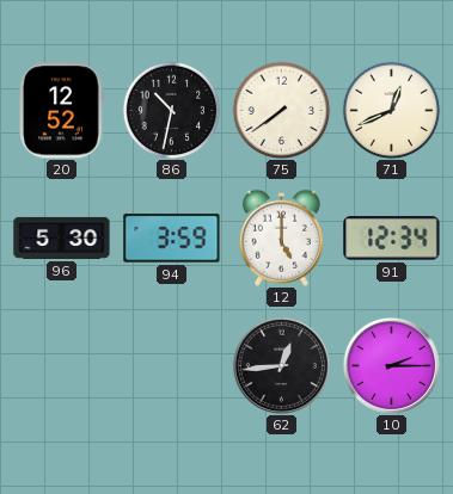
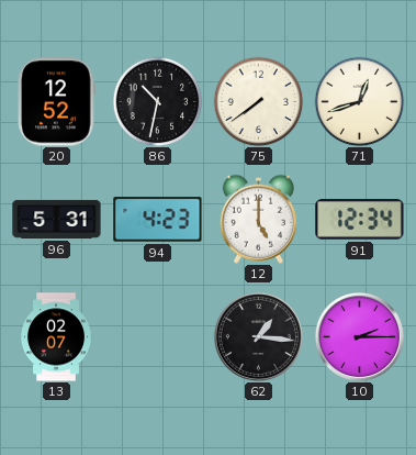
71: 12:41 -> 12:42
96: 5:30 -> 5:31
94: 3:59 -> 4:23
13: none -> 02:07
62: 12:44 -> 1:16
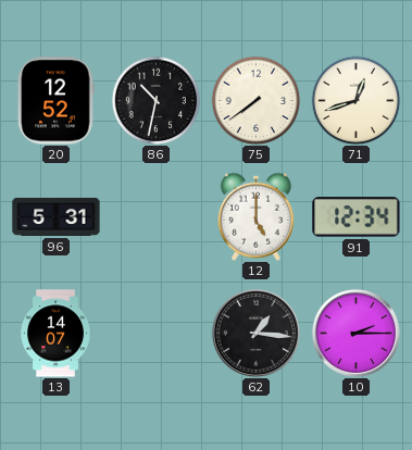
94: 4:23 -> none
13: 02:07 -> 14:07
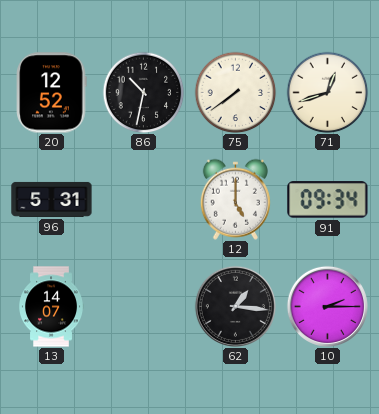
91: 12:34 -> 09:34
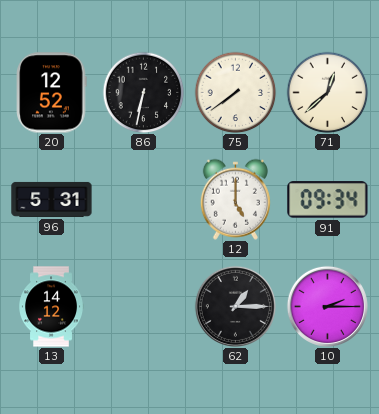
86: 10:32 -> 6:32
71: 12:42 -> 12:38
13: 14:07 -> 14:12
62: 1:16 -> 1:15
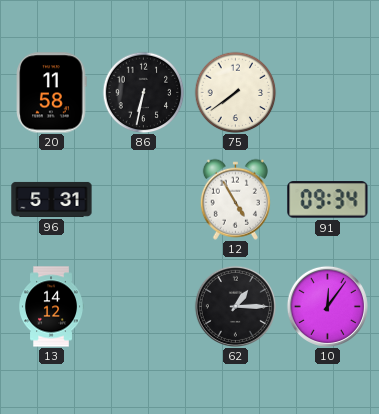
20: 12:52 -> 11:58
71: 12:38 -> none
12: 5:00 -> 4:55
10: 2:15 -> 12:06
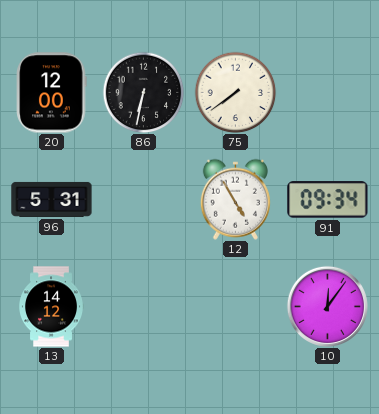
20: 11:58 -> 12:00
62: 1:15 -> none
